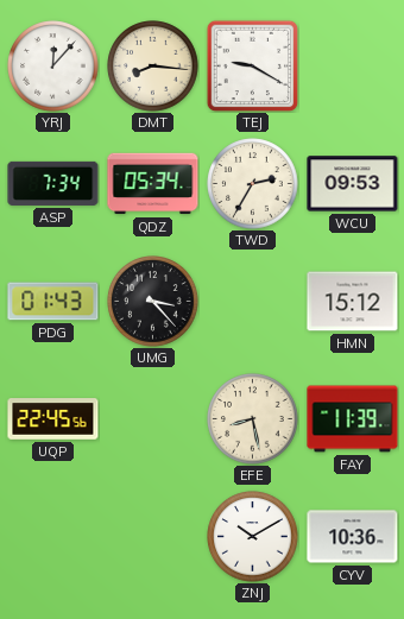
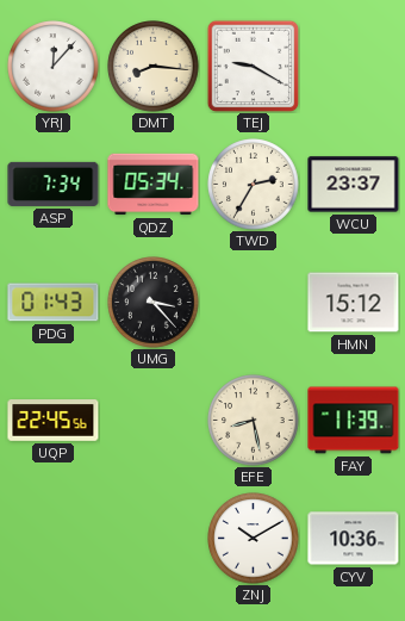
WCU: 09:53 -> 23:37
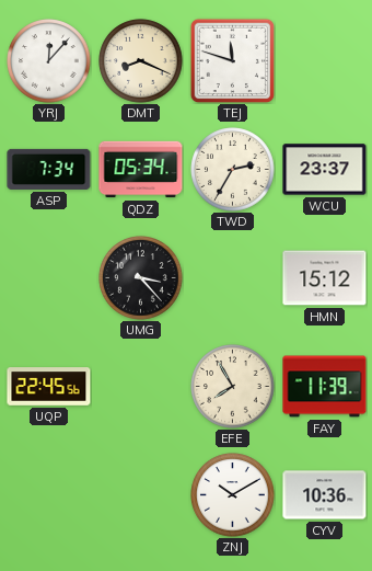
DMT: 8:16 -> 8:19
TEJ: 9:20 -> 11:48
PDG: 01:43 -> none
EFE: 8:28 -> 7:55
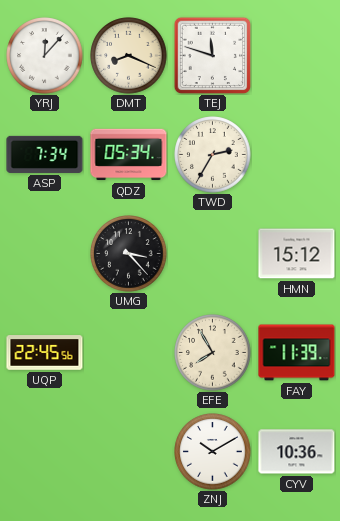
WCU: 23:37 -> none
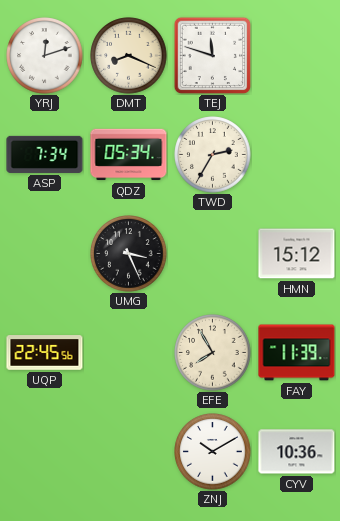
YRJ: 12:07 -> 12:12
UMG: 3:23 -> 3:26
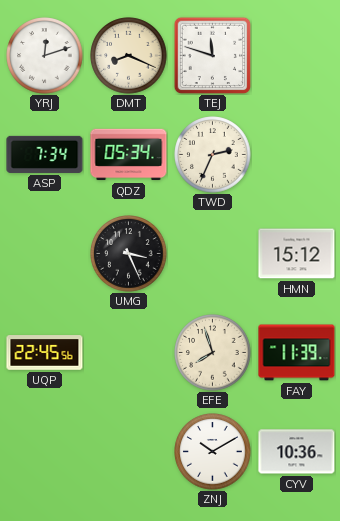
TWD: 2:35 -> 2:34
EFE: 7:55 -> 7:57
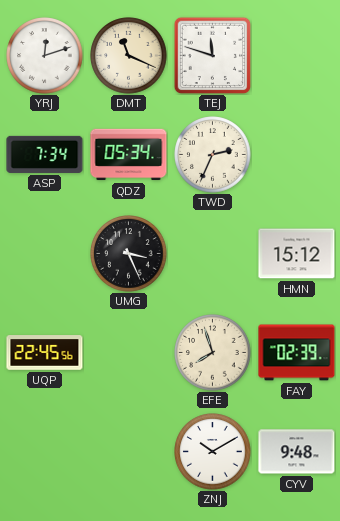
DMT: 8:19 -> 11:19
FAY: 11:39 -> 02:39
CYV: 10:36 -> 9:48
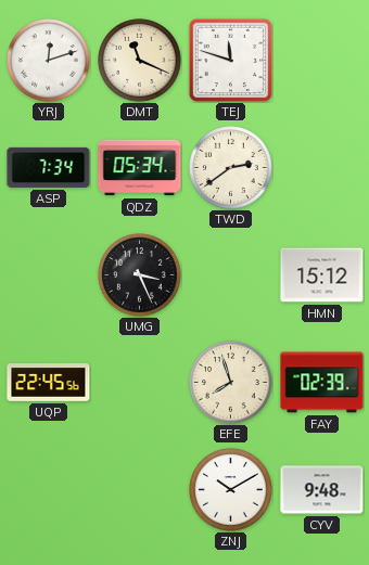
TWD: 2:34 -> 2:39
